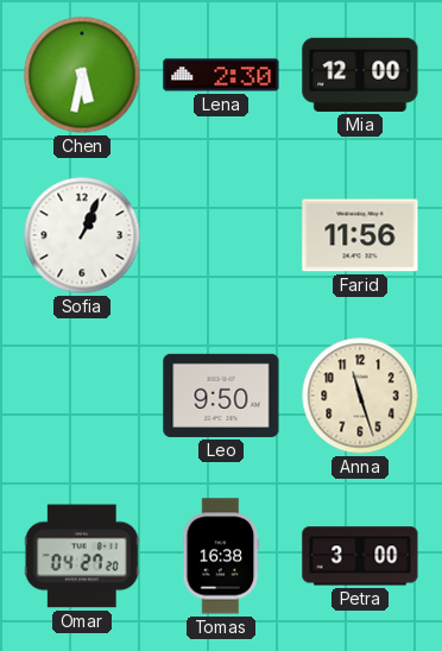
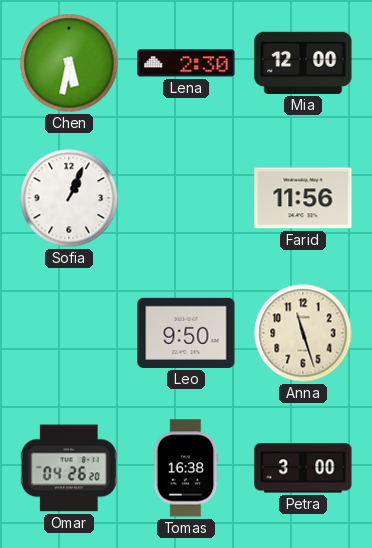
Omar: 04:27 -> 04:26
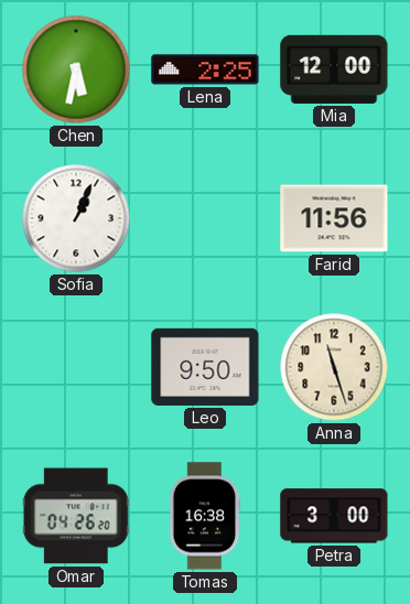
Lena: 2:30 -> 2:25
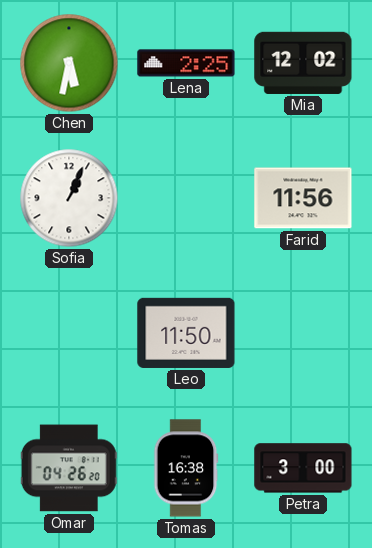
Mia: 12:00 -> 12:02
Leo: 9:50 -> 11:50
Anna: 11:27 -> none
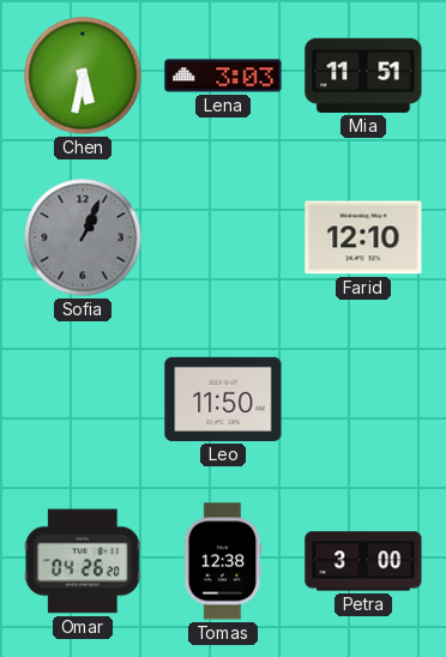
Lena: 2:25 -> 3:03
Mia: 12:02 -> 11:51
Sofia dial: white -> grey
Farid: 11:56 -> 12:10
Tomas: 16:38 -> 12:38
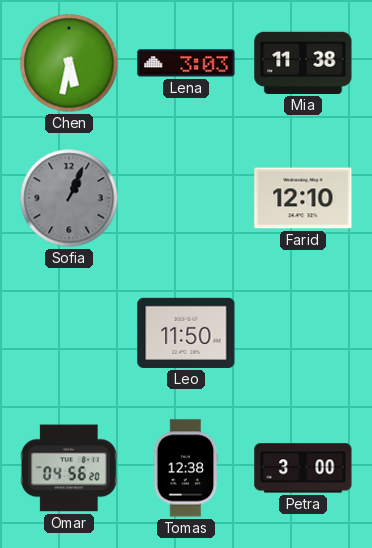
Mia: 11:51 -> 11:38
Omar: 04:26 -> 04:56
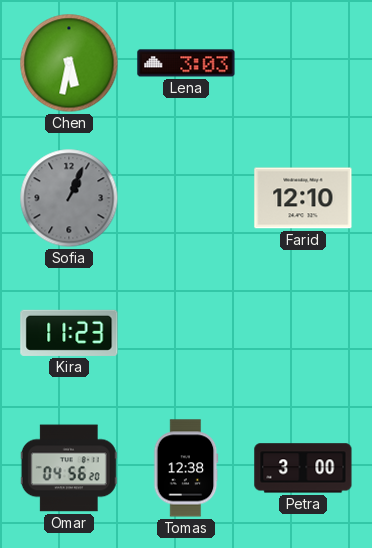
Mia: 11:38 -> none
Kira: none -> 11:23
Leo: 11:50 -> none
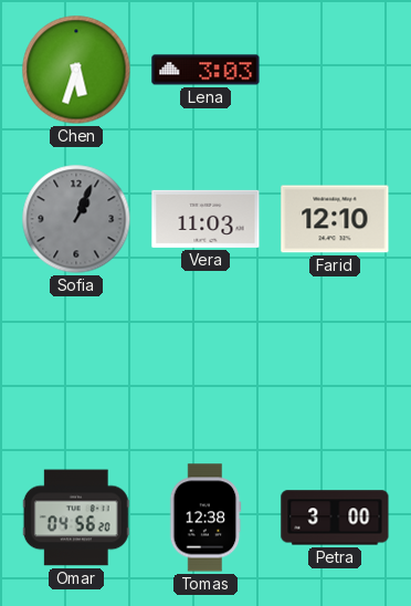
Chen: 5:32 -> 5:33
Vera: none -> 11:03
Kira: 11:23 -> none
